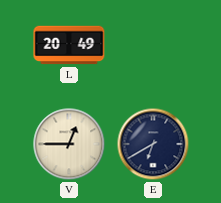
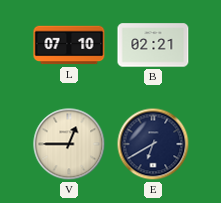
L: 20:49 -> 07:10
B: none -> 02:21
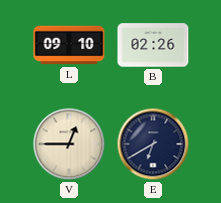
L: 07:10 -> 09:10
B: 02:21 -> 02:26
